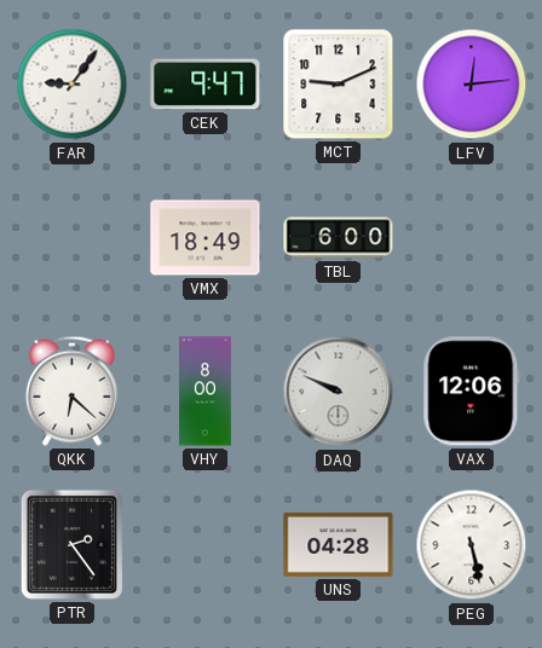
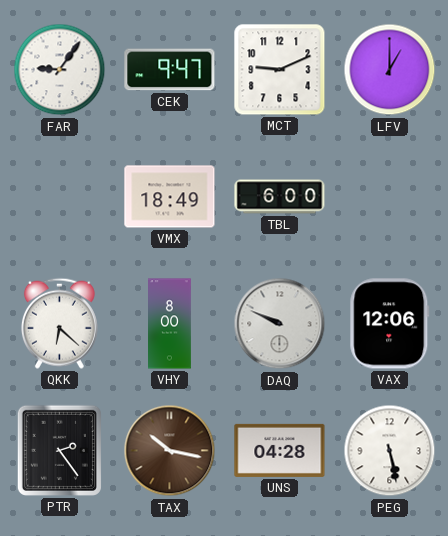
LFV: 12:14 -> 1:00
TAX: none -> 10:17
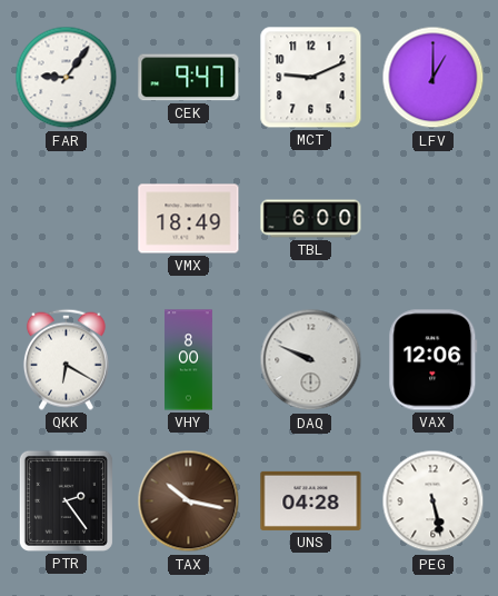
QKK: 6:22 -> 6:20
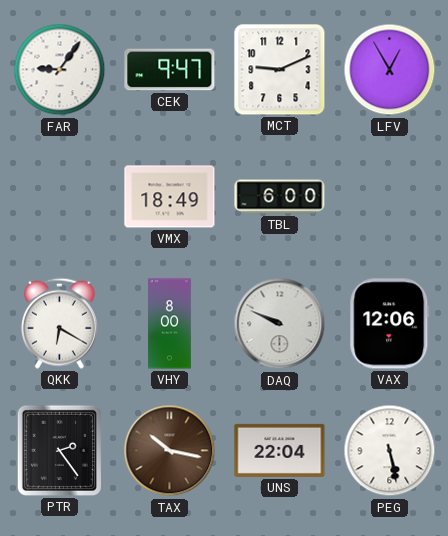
LFV: 1:00 -> 12:55
UNS: 04:28 -> 22:04
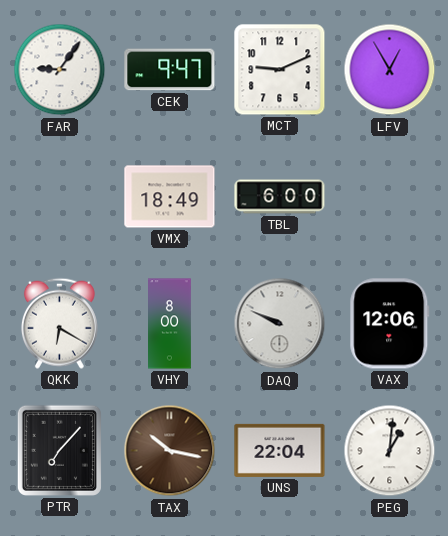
PTR: 2:24 -> 7:07
PEG: 5:28 -> 1:01
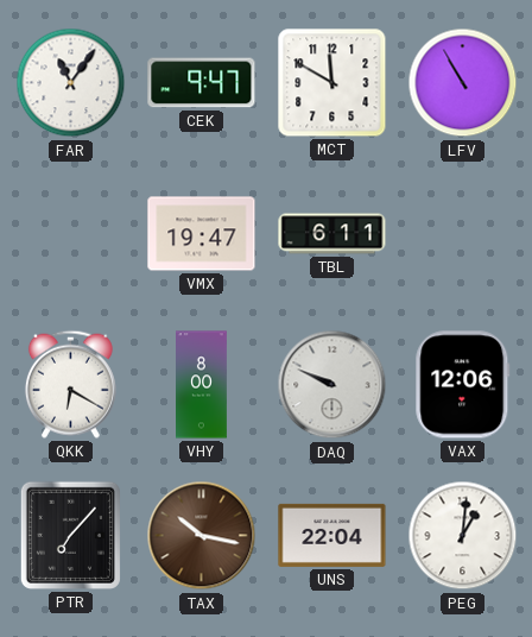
FAR: 9:06 -> 11:06
MCT: 9:11 -> 11:50
LFV: 12:55 -> 10:55
VMX: 18:49 -> 19:47
TBL: 6:00 -> 6:11
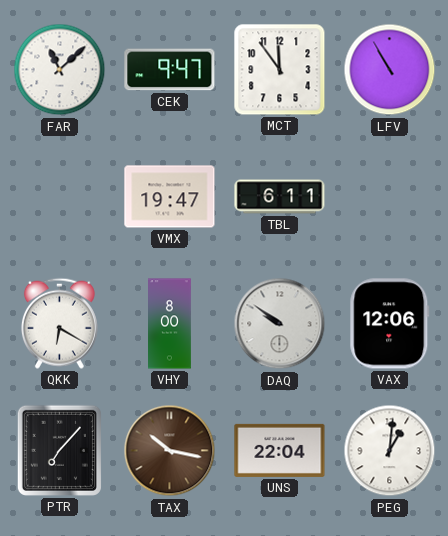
FAR: 11:06 -> 11:08
MCT: 11:50 -> 11:54
DAQ: 9:49 -> 9:51
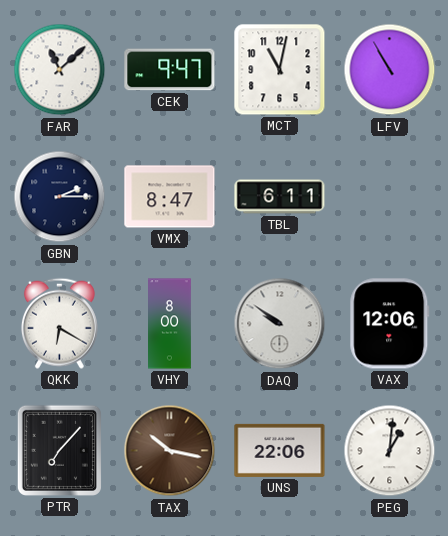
MCT: 11:54 -> 11:02
GBN: none -> 2:15
VMX: 19:47 -> 8:47
UNS: 22:04 -> 22:06
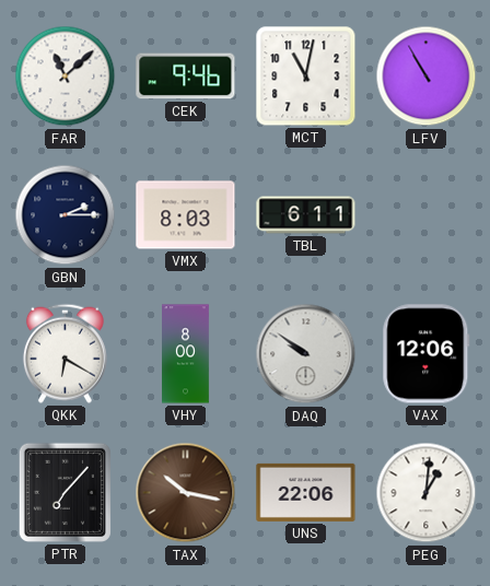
CEK: 9:47 -> 9:46
VMX: 8:47 -> 8:03
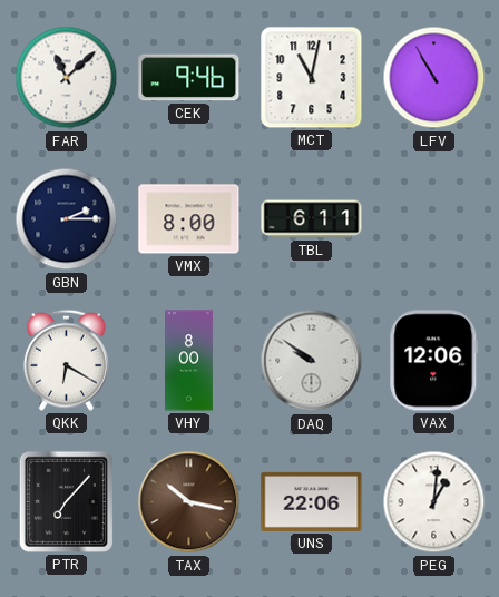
VMX: 8:03 -> 8:00
